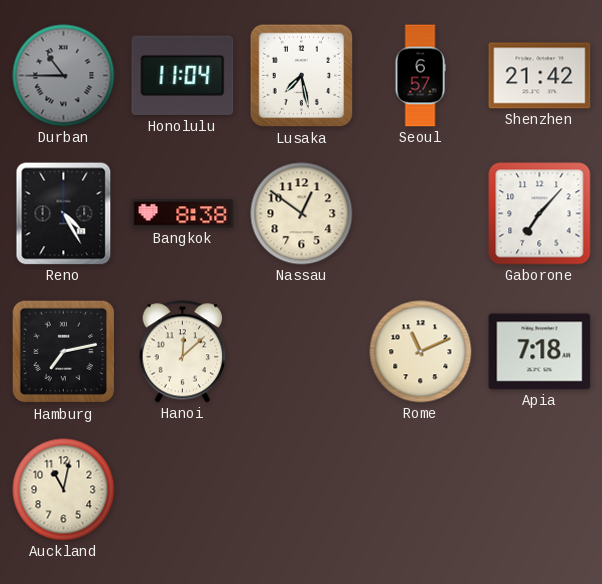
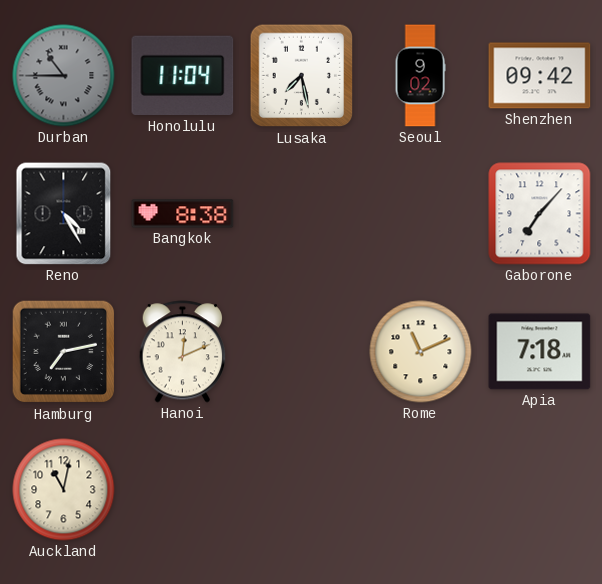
Seoul: 6:57 -> 9:02
Shenzhen: 21:42 -> 09:42
Nassau: 12:51 -> none
Hanoi: 12:08 -> 12:11
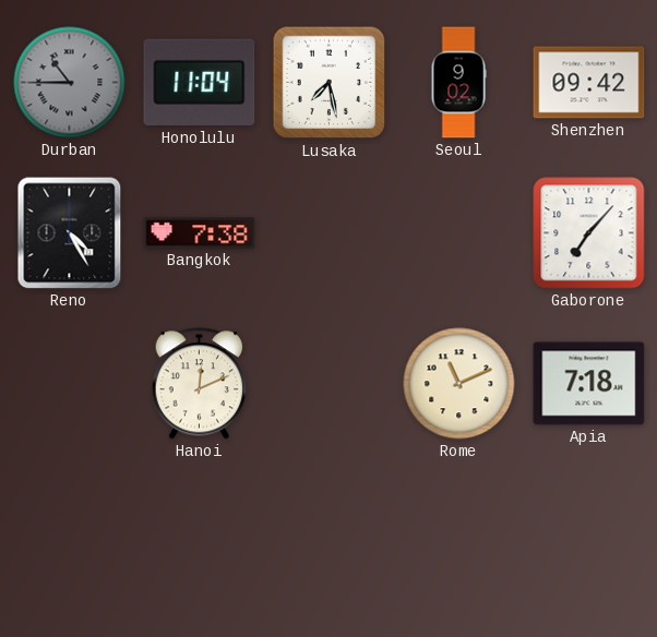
Bangkok: 8:38 -> 7:38
Hamburg: 7:13 -> none
Auckland: 11:02 -> none
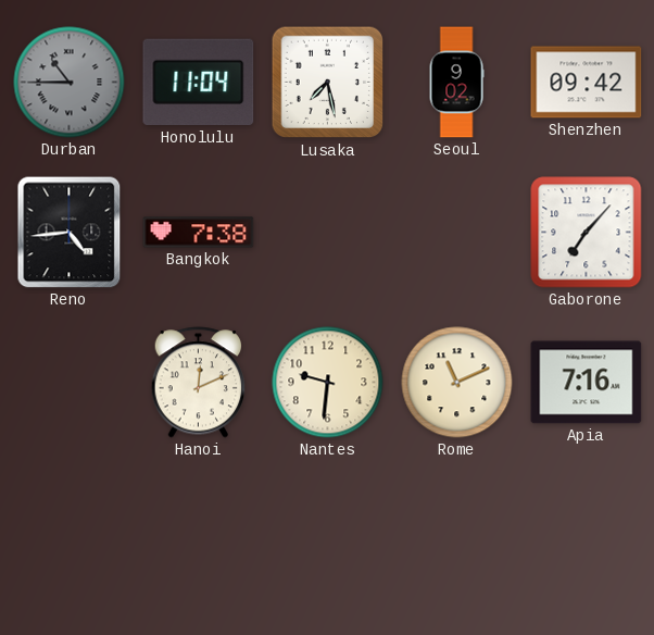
Reno: 4:25 -> 4:44
Nantes: none -> 9:31
Apia: 7:18 -> 7:16
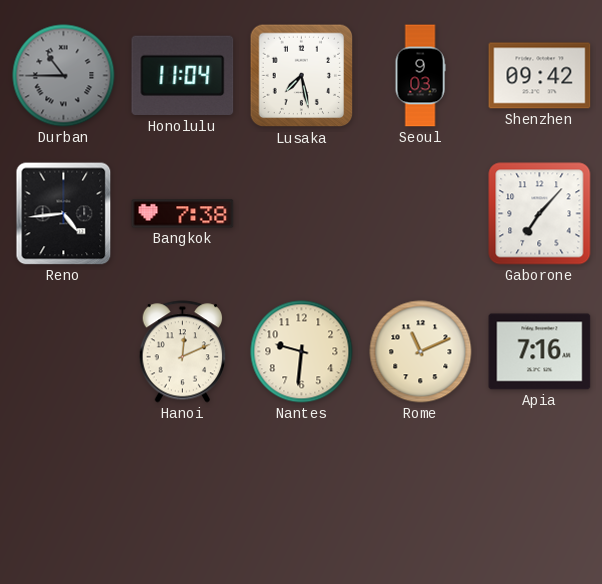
Seoul: 9:02 -> 9:03
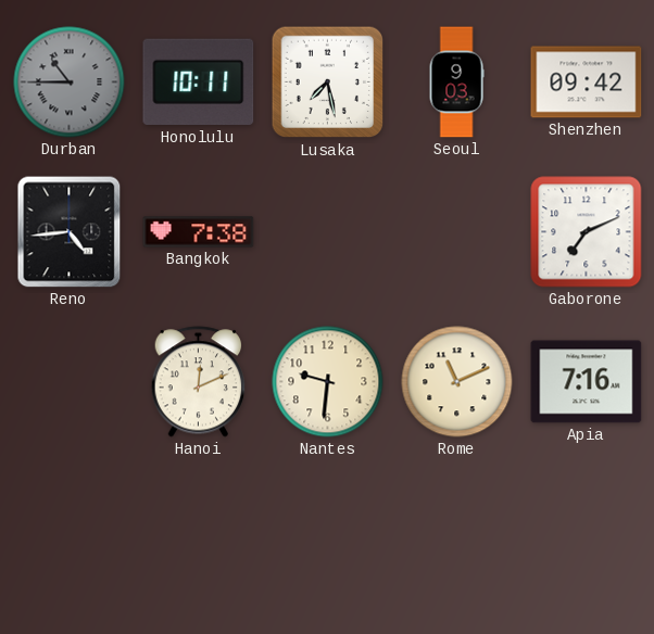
Honolulu: 11:04 -> 10:11
Gaborone: 7:07 -> 7:11
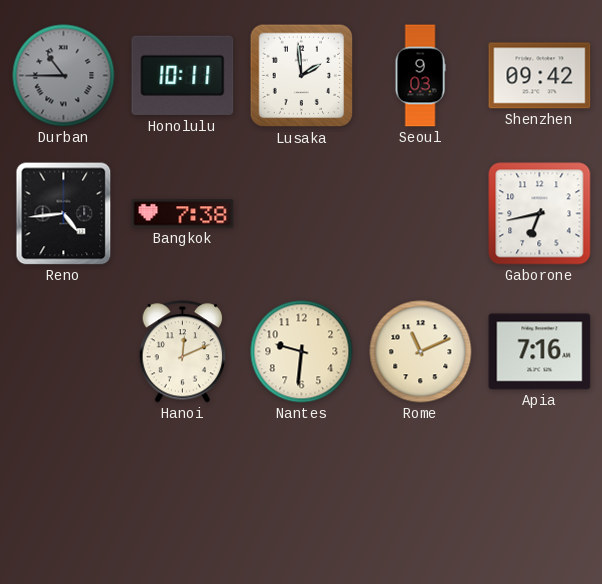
Lusaka: 7:28 -> 1:59
Gaborone: 7:11 -> 6:43
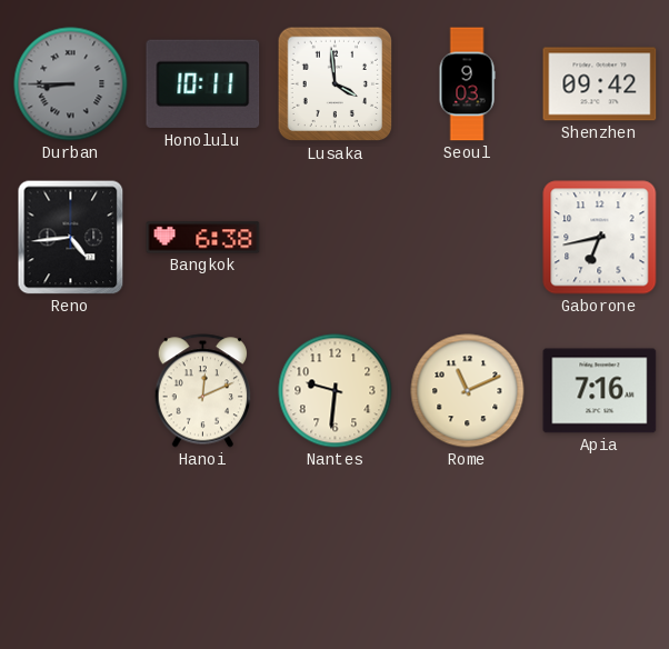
Durban: 10:45 -> 8:45
Lusaka: 1:59 -> 3:59
Bangkok: 7:38 -> 6:38
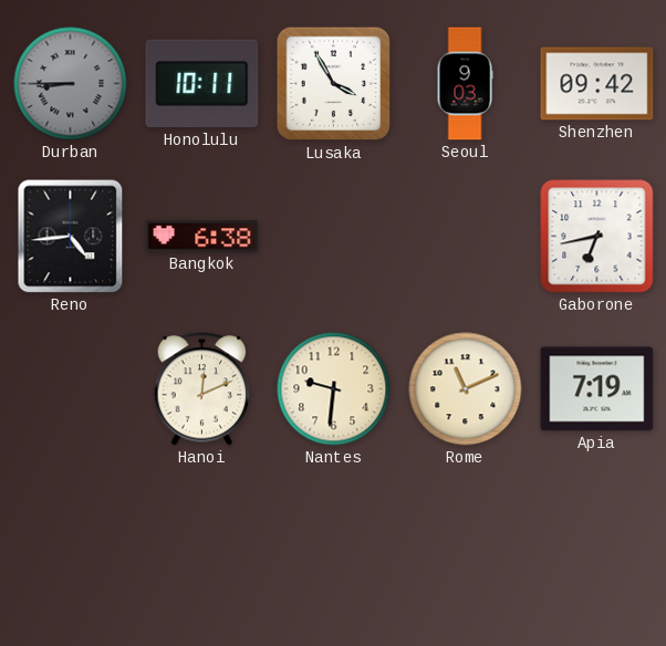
Lusaka: 3:59 -> 3:55
Apia: 7:16 -> 7:19
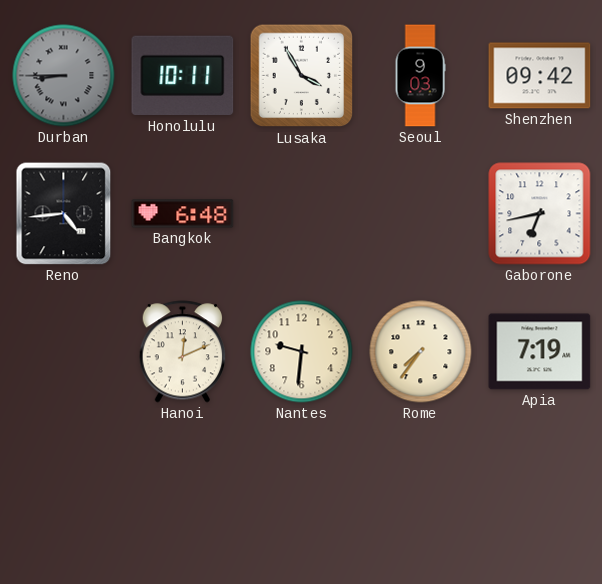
Bangkok: 6:38 -> 6:48
Rome: 11:11 -> 7:36
